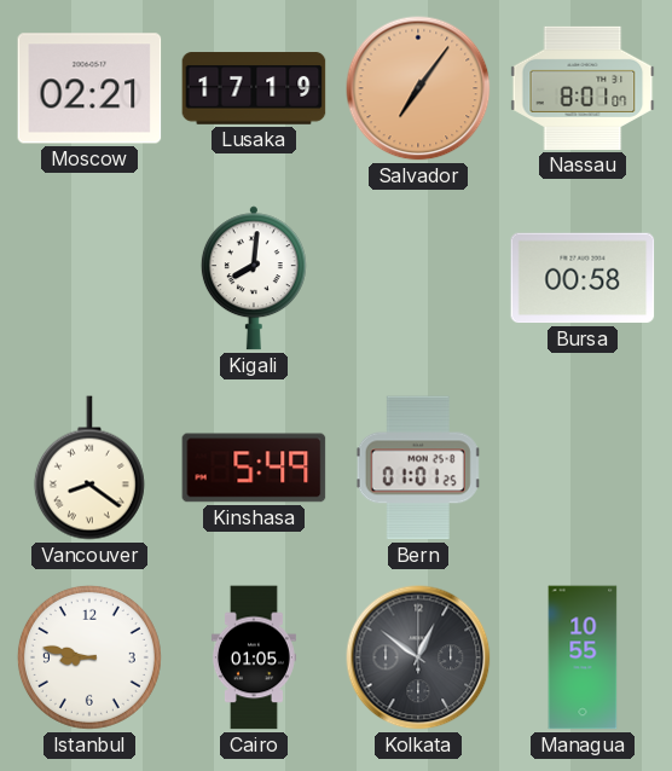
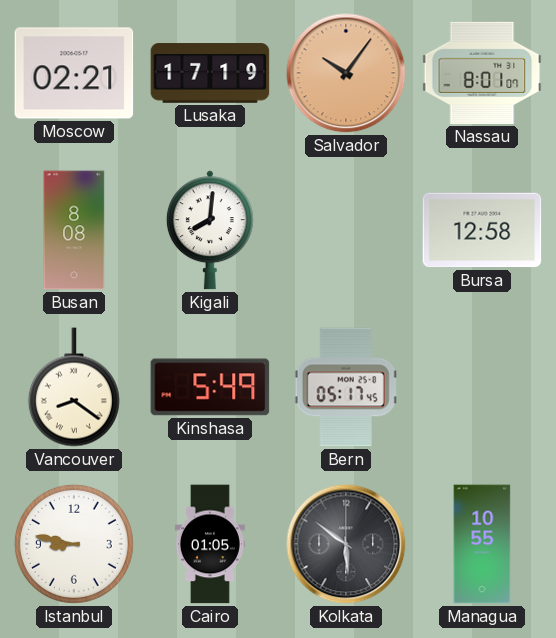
Salvador: 7:06 -> 10:06
Busan: none -> 8:08
Bursa: 00:58 -> 12:58
Bern: 01:01 -> 05:17
Kolkata: 12:51 -> 5:51
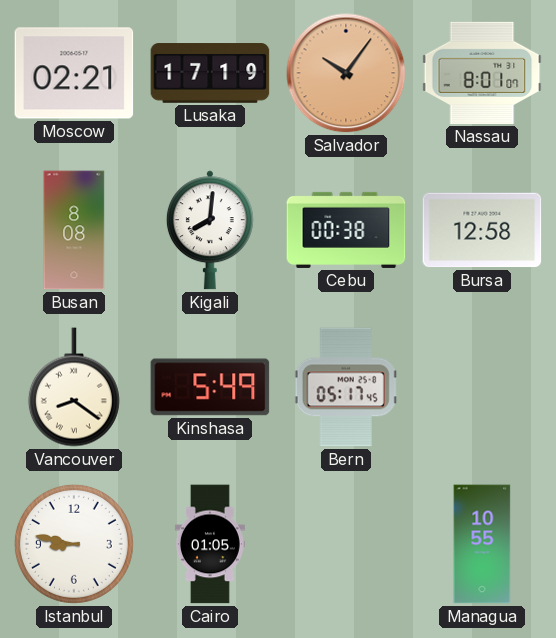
Cebu: none -> 00:38
Kolkata: 5:51 -> none
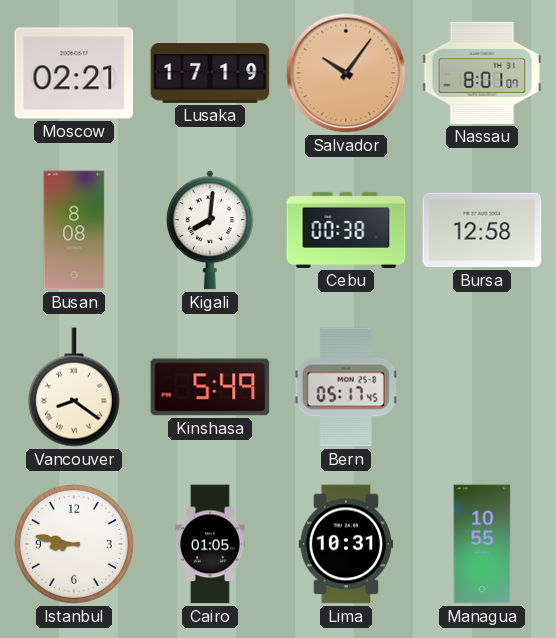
Lima: none -> 10:31
